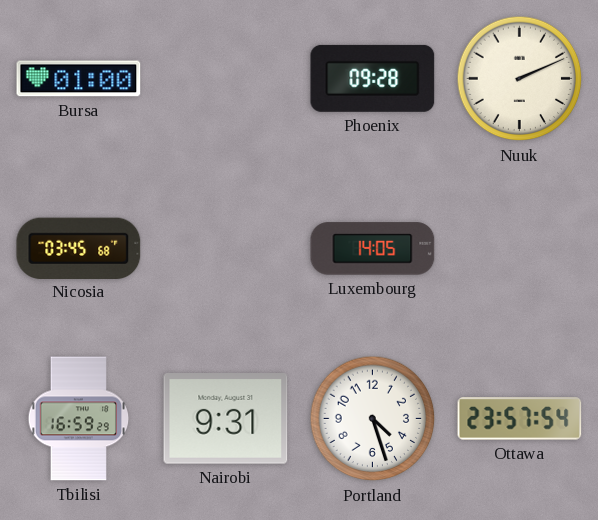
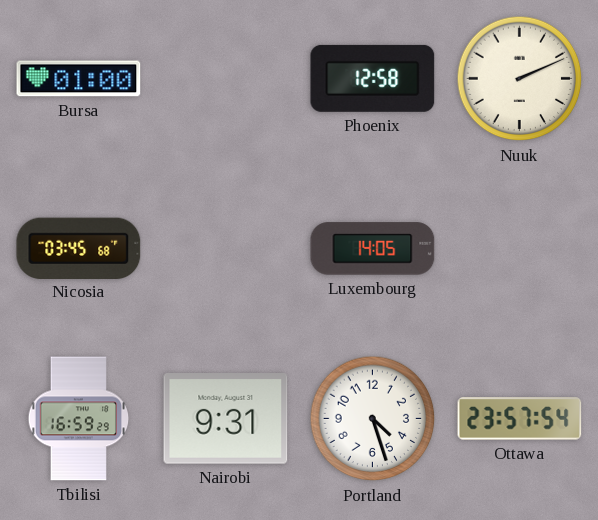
Phoenix: 09:28 -> 12:58
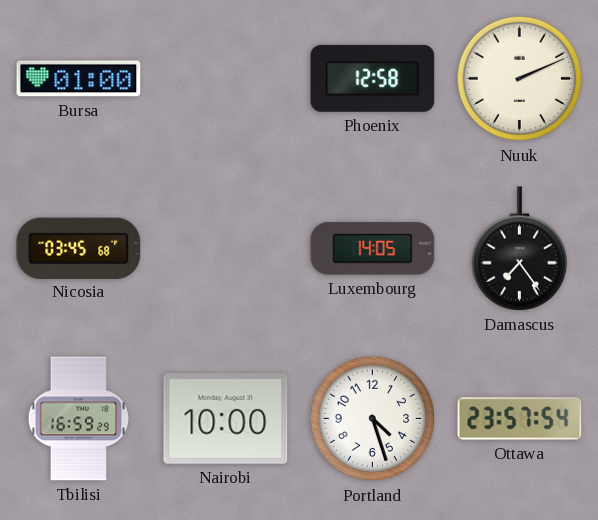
Damascus: none -> 7:24
Nairobi: 9:31 -> 10:00
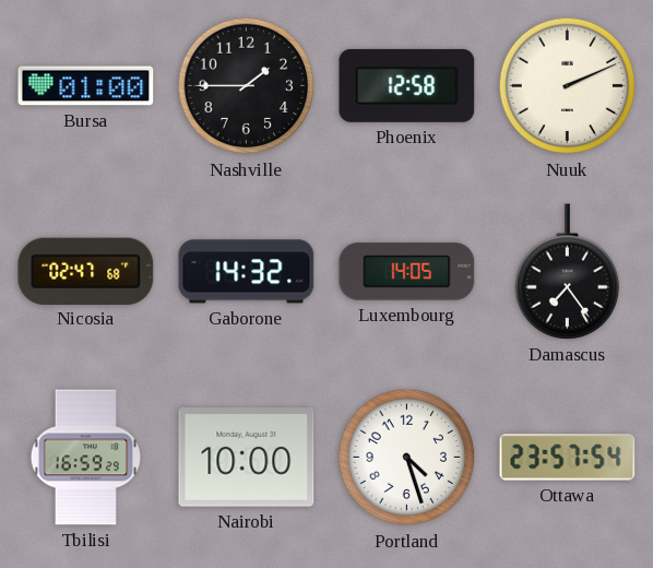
Nashville: none -> 1:45
Nicosia: 03:45 -> 02:47
Gaborone: none -> 14:32
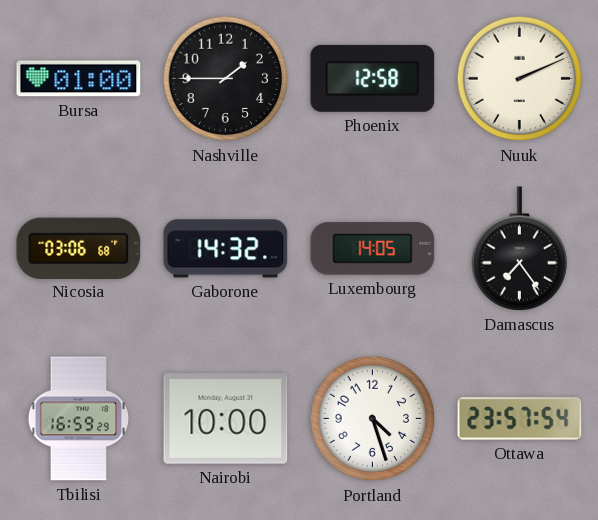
Nicosia: 02:47 -> 03:06
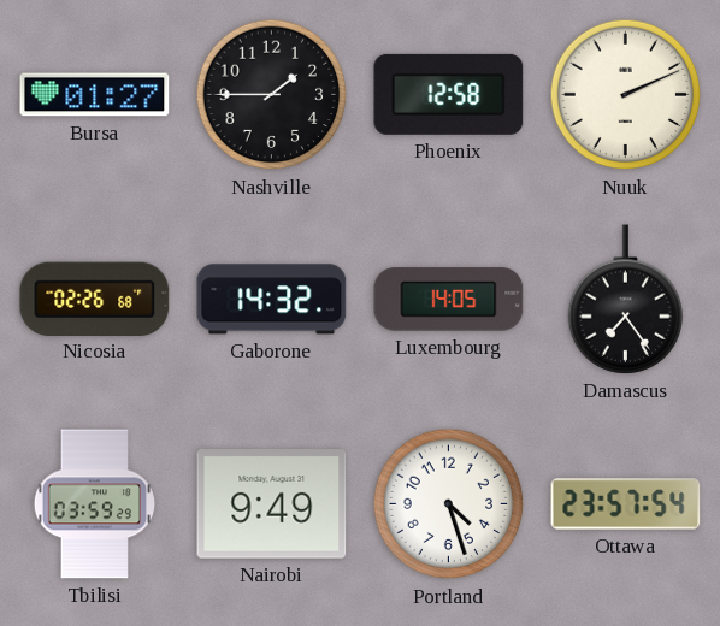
Bursa: 01:00 -> 01:27
Nicosia: 03:06 -> 02:26
Tbilisi: 16:59 -> 03:59
Nairobi: 10:00 -> 9:49
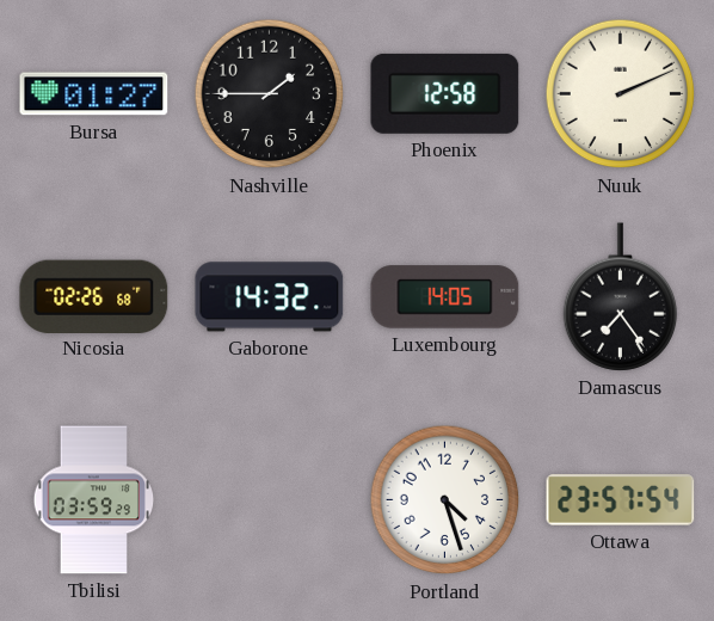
Nairobi: 9:49 -> none
